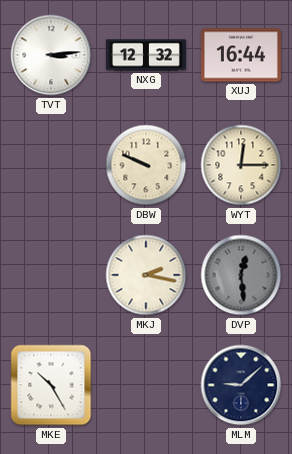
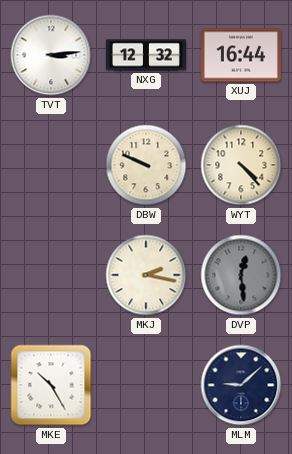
WYT: 12:15 -> 4:23
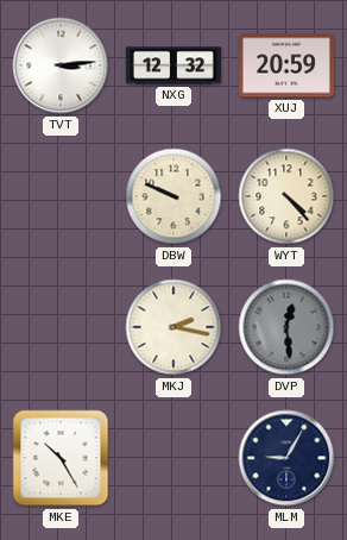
XUJ: 16:44 -> 20:59
MLM: 9:08 -> 9:05
